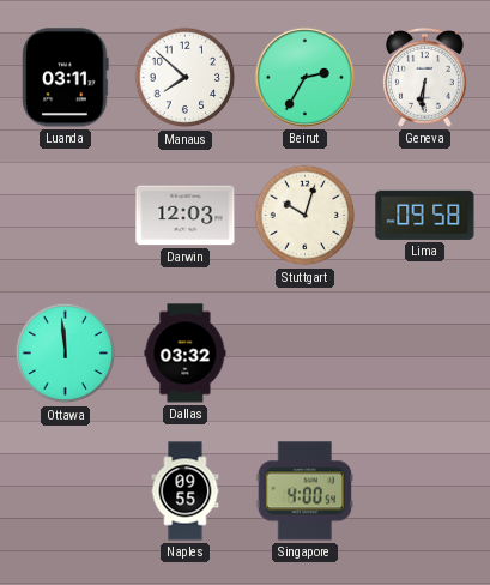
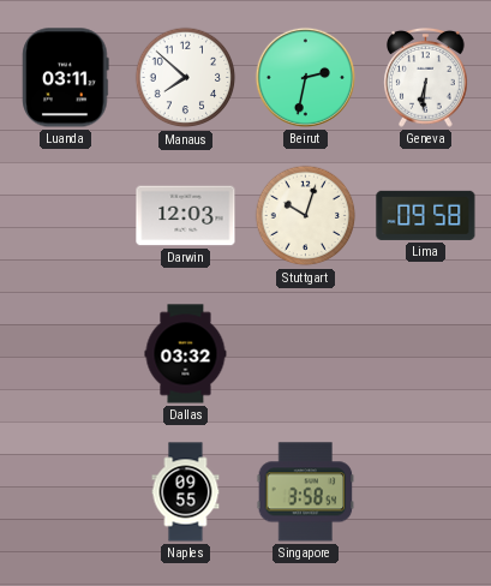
Beirut: 2:35 -> 2:32
Ottawa: 11:59 -> none
Singapore: 4:00 -> 3:58
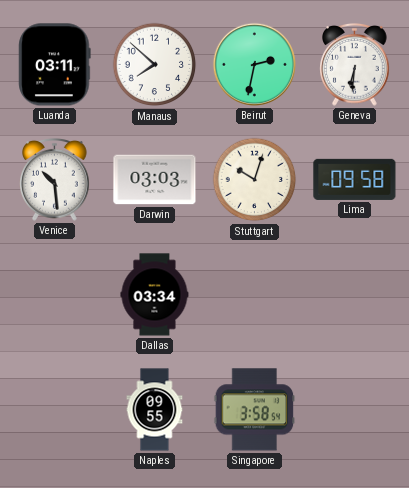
Venice: none -> 10:29
Darwin: 12:03 -> 03:03
Dallas: 03:32 -> 03:34
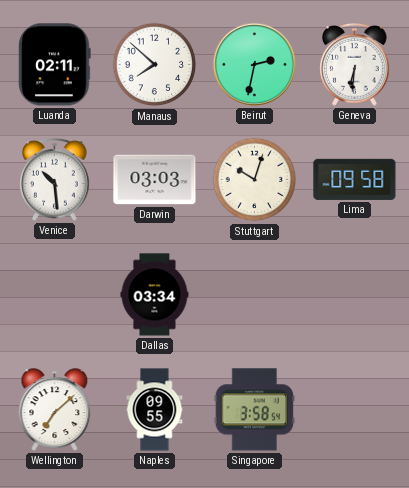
Luanda: 03:11 -> 02:11
Wellington: none -> 7:08
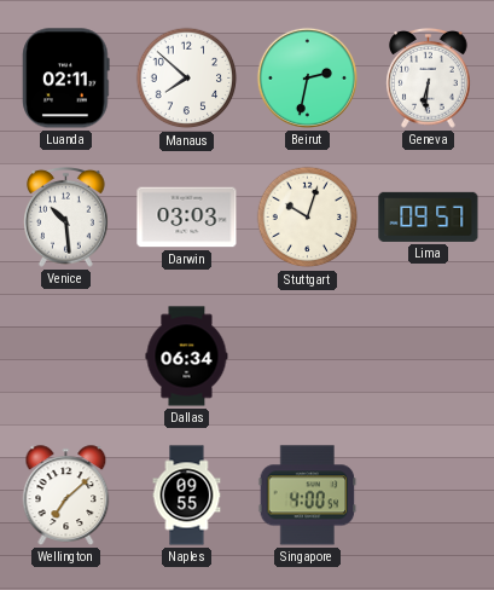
Lima: 09:58 -> 09:57
Dallas: 03:34 -> 06:34
Singapore: 3:58 -> 4:00
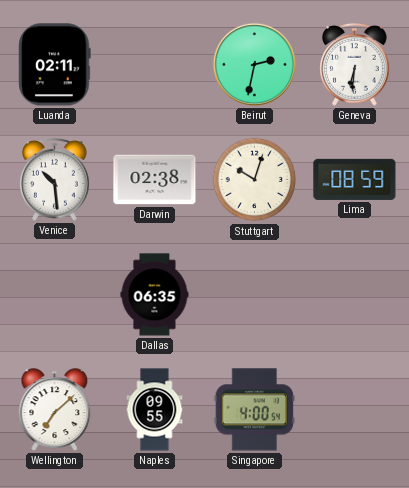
Manaus: 7:52 -> none
Darwin: 03:03 -> 02:38
Lima: 09:57 -> 08:59
Dallas: 06:34 -> 06:35
